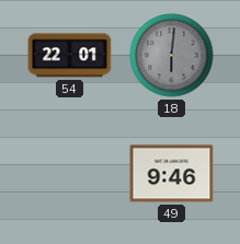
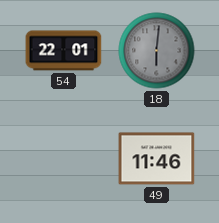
49: 9:46 -> 11:46
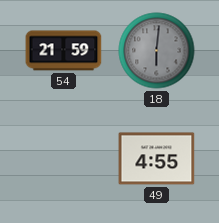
54: 22:01 -> 21:59
49: 11:46 -> 4:55
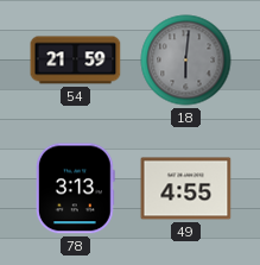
78: none -> 3:13
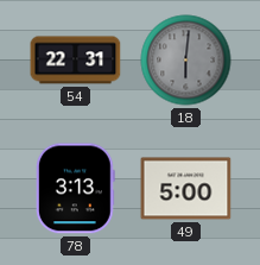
54: 21:59 -> 22:31
49: 4:55 -> 5:00
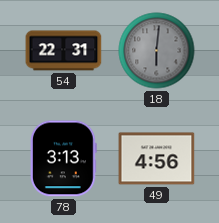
49: 5:00 -> 4:56
